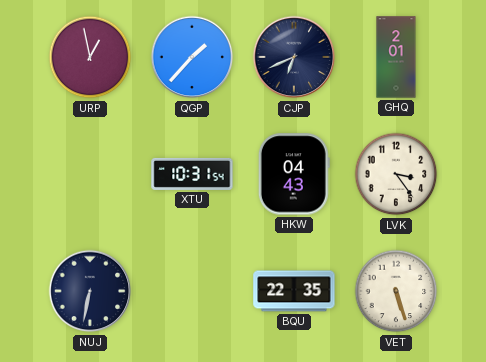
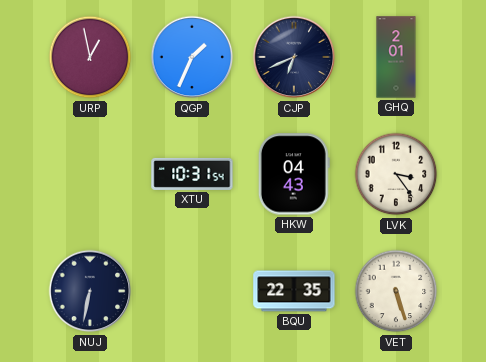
QGP: 1:37 -> 1:34
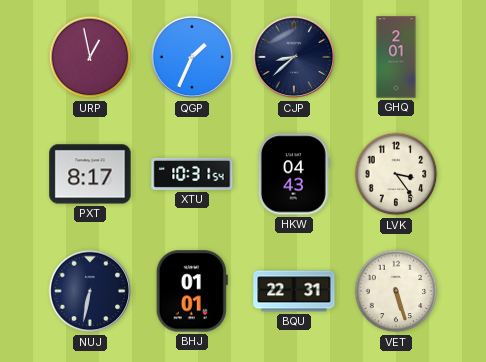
CJP: 6:41 -> 8:38
PXT: none -> 8:17
BHJ: none -> 01:01
BQU: 22:35 -> 22:31
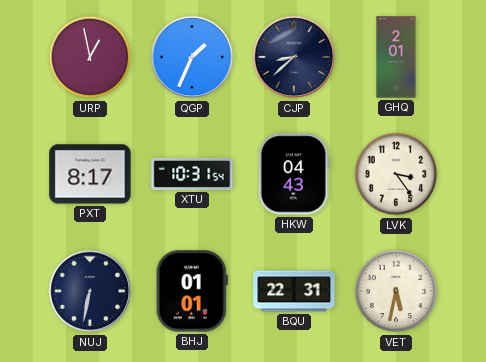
VET: 5:27 -> 5:32
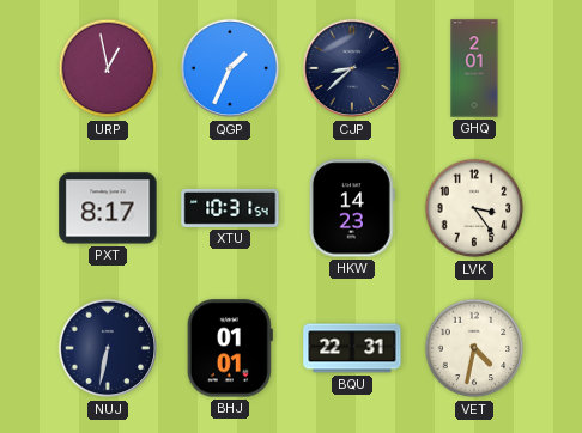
HKW: 04:43 -> 14:23
VET: 5:32 -> 4:32
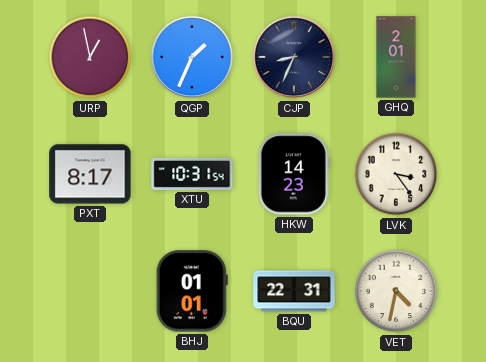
CJP: 8:38 -> 8:34
NUJ: 6:32 -> none
